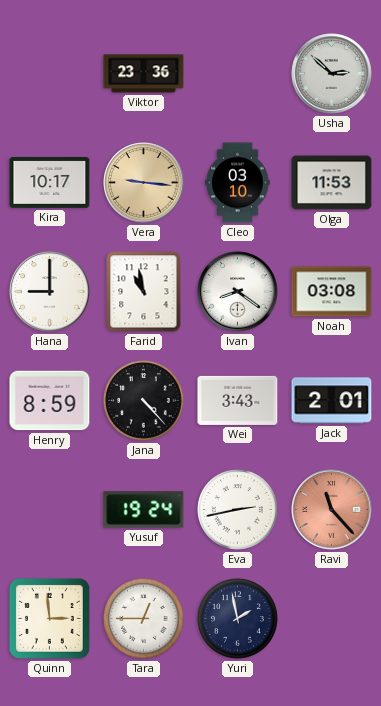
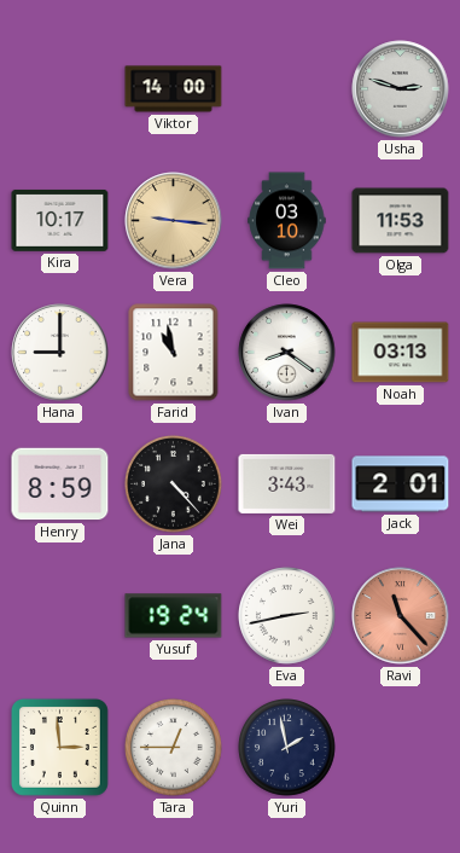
Viktor: 23:36 -> 14:00
Usha: 2:52 -> 2:48
Noah: 03:08 -> 03:13
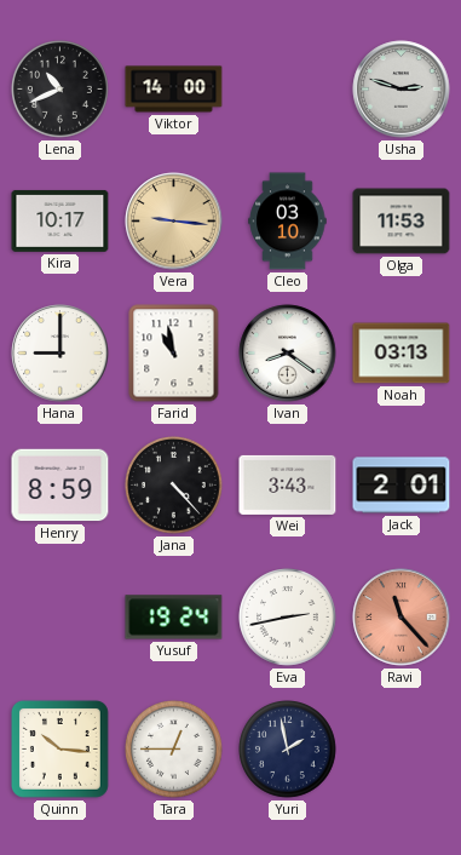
Lena: none -> 10:41
Quinn: 2:59 -> 10:16
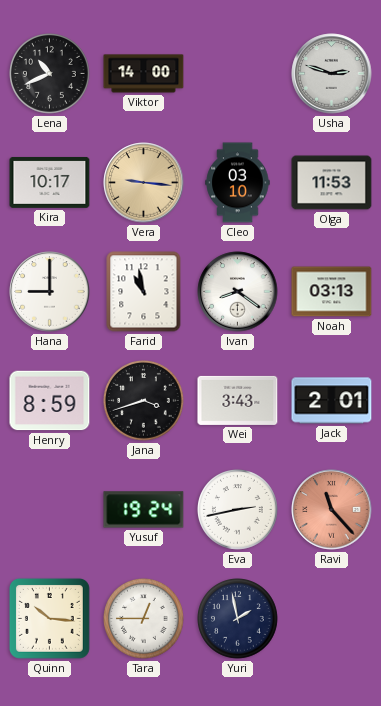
Jana: 4:23 -> 3:42
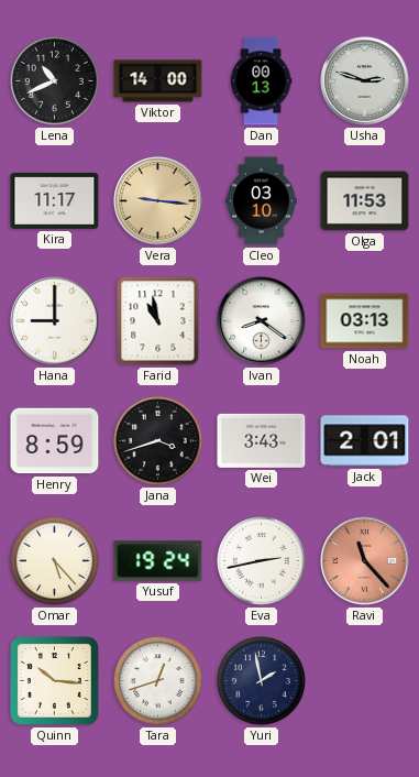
Dan: none -> 00:13
Kira: 10:17 -> 11:17
Omar: none -> 5:23
Tara: 12:45 -> 12:42
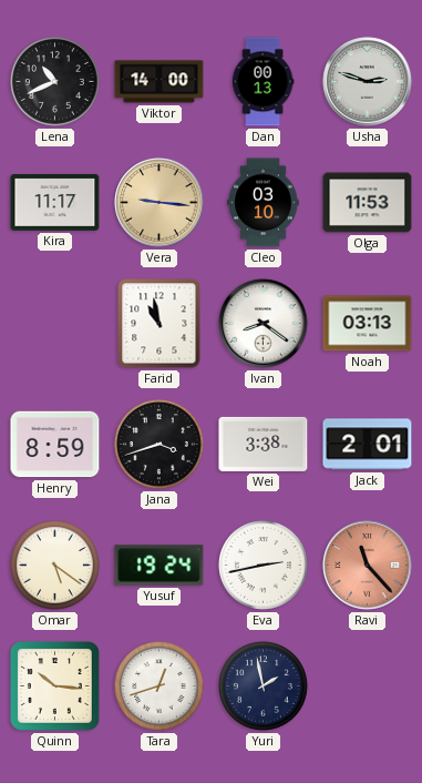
Hana: 9:00 -> none
Wei: 3:43 -> 3:38
Omar: 5:23 -> 5:21
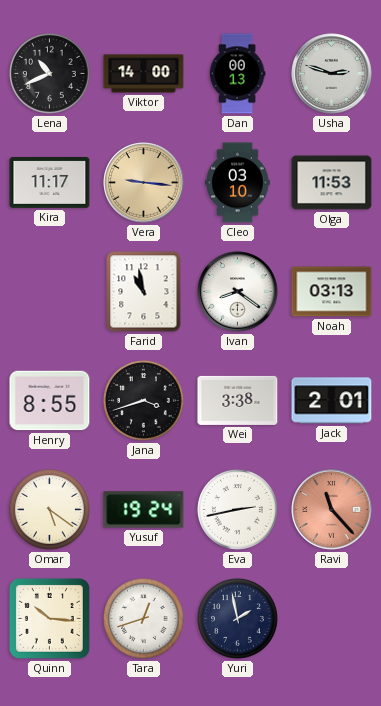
Henry: 8:59 -> 8:55
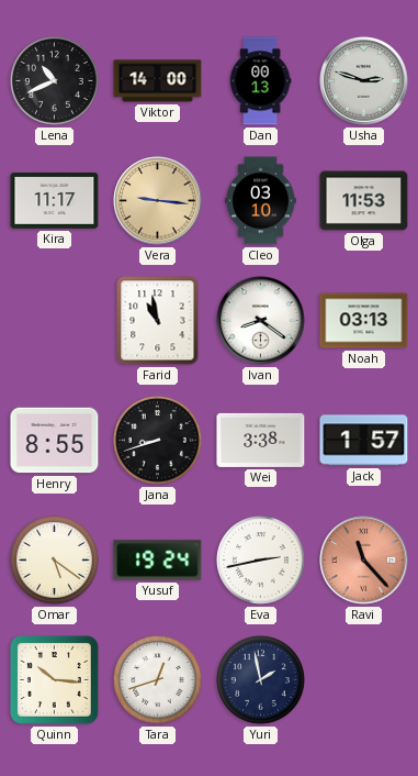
Jana: 3:42 -> 8:42
Jack: 2:01 -> 1:57
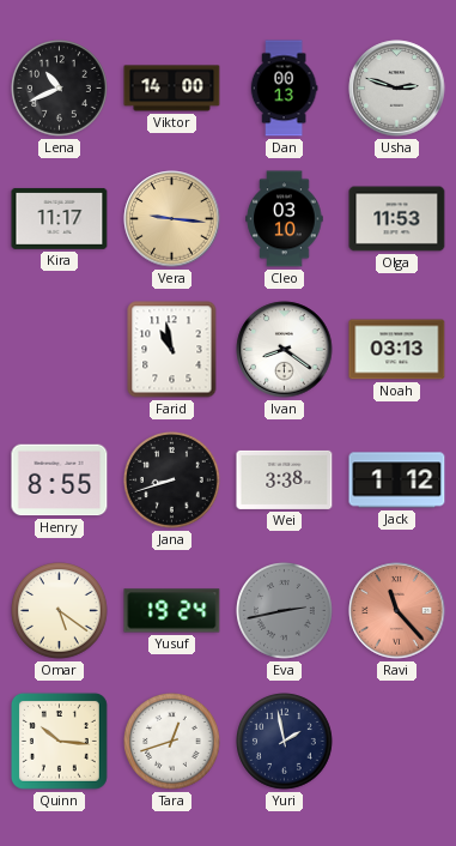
Jack: 1:57 -> 1:12
Eva dial: white -> grey
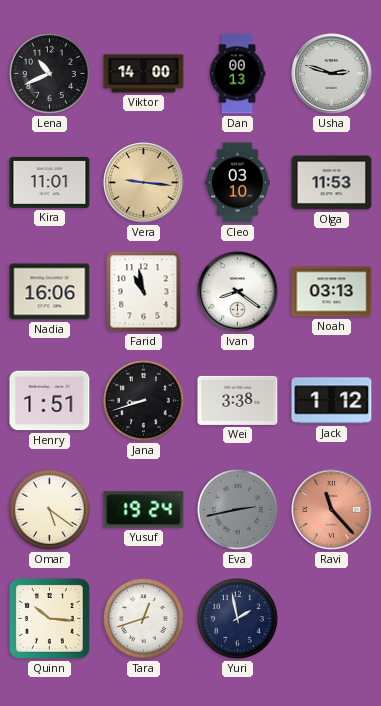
Kira: 11:17 -> 11:01
Nadia: none -> 16:06
Henry: 8:55 -> 1:51
